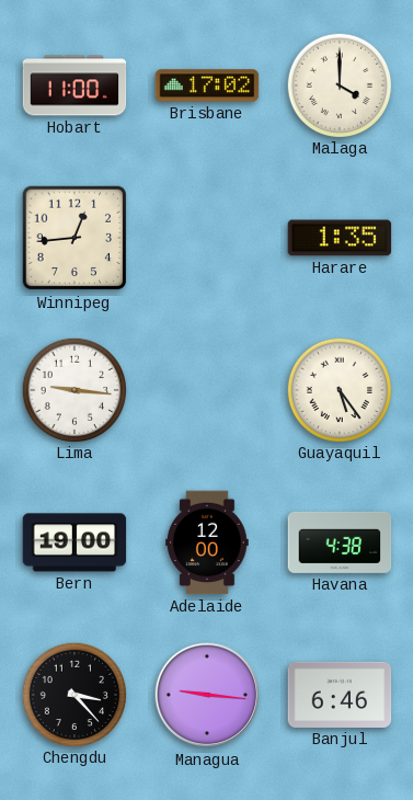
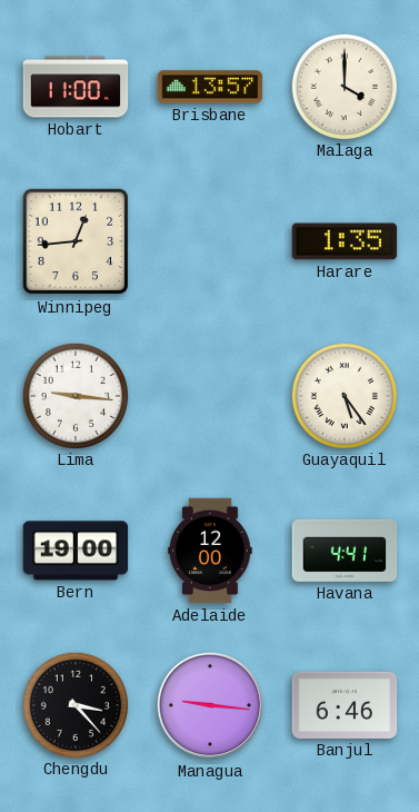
Brisbane: 17:02 -> 13:57
Havana: 4:38 -> 4:41
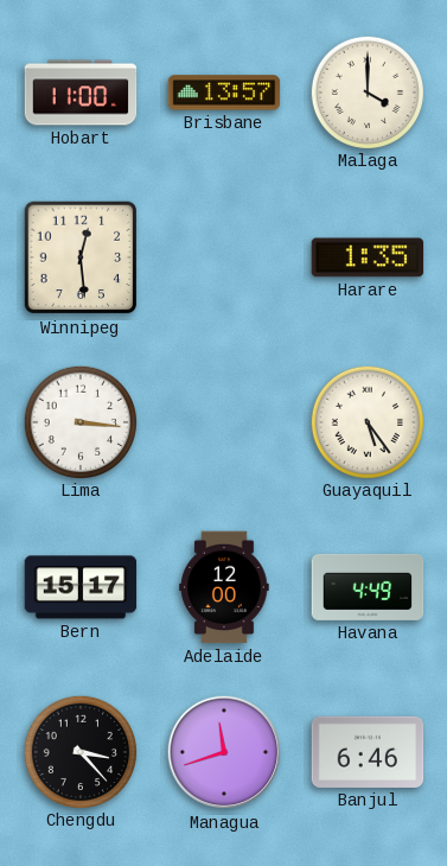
Winnipeg: 12:44 -> 12:29
Lima: 9:16 -> 3:16
Bern: 19:00 -> 15:17
Havana: 4:41 -> 4:49
Managua: 9:16 -> 11:42
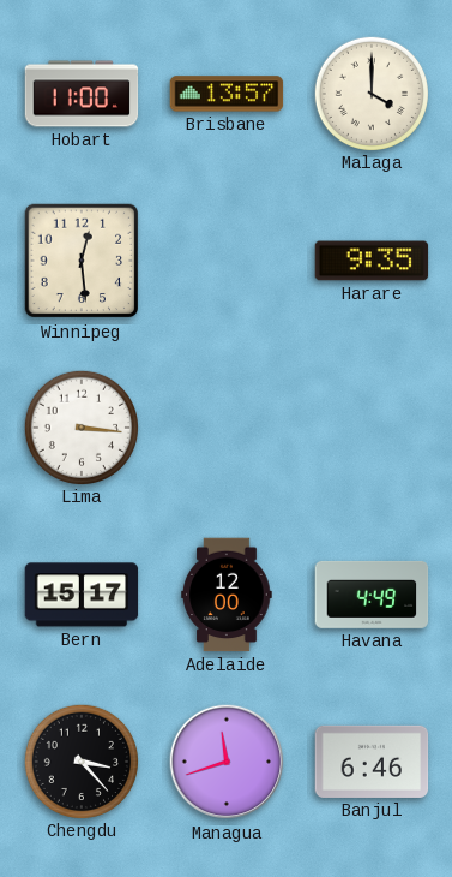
Harare: 1:35 -> 9:35
Guayaquil: 5:24 -> none
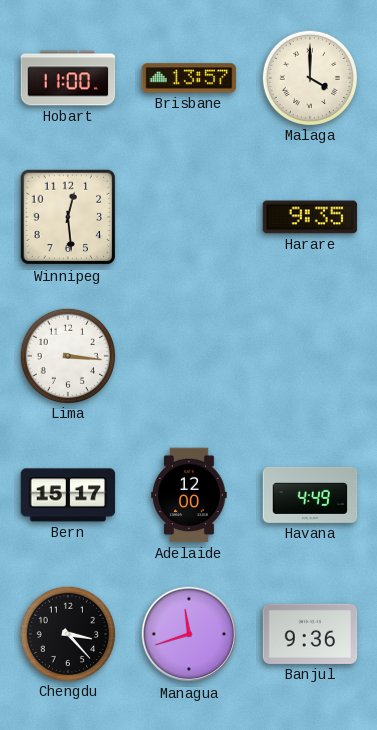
Banjul: 6:46 -> 9:36
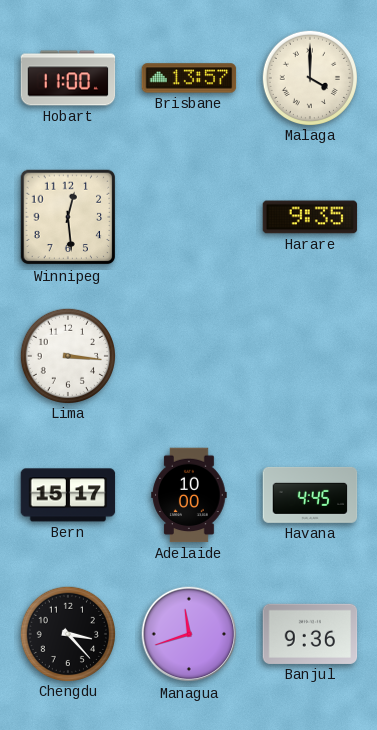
Adelaide: 12:00 -> 10:00
Havana: 4:49 -> 4:45
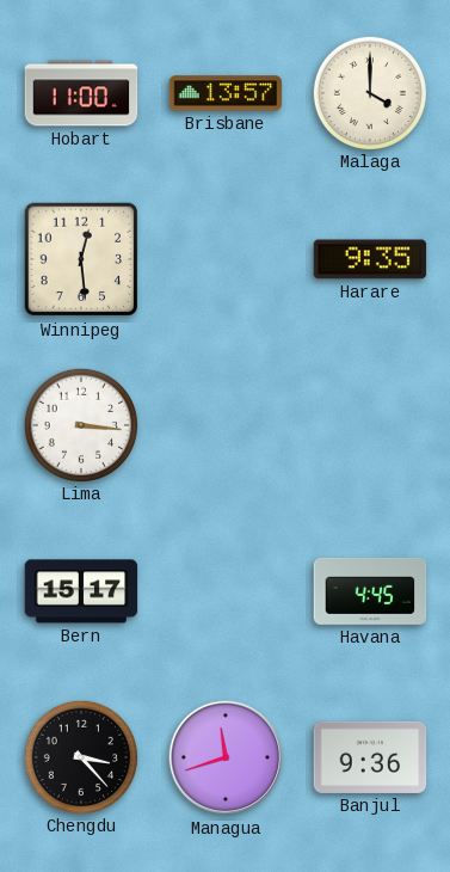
Adelaide: 10:00 -> none
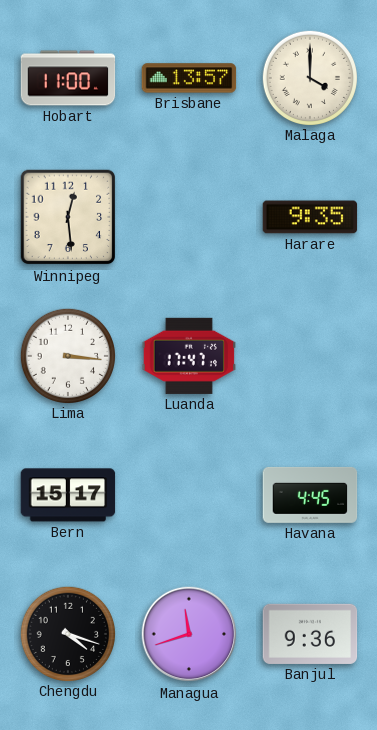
Luanda: none -> 17:47
Chengdu: 3:23 -> 4:18
